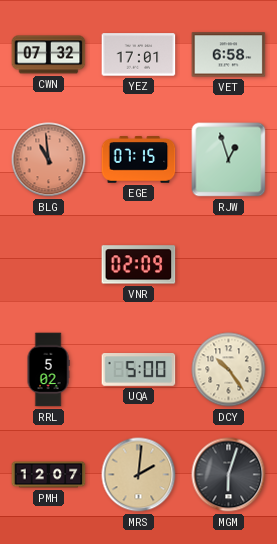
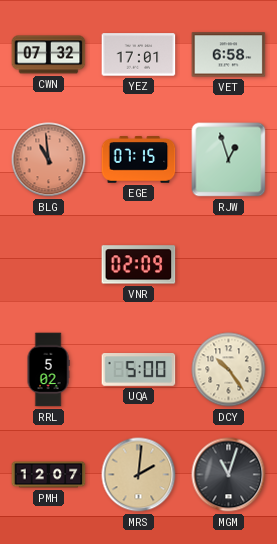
MGM: 6:03 -> 11:03
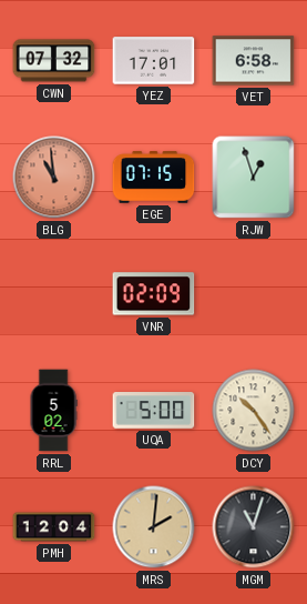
PMH: 12:07 -> 12:04
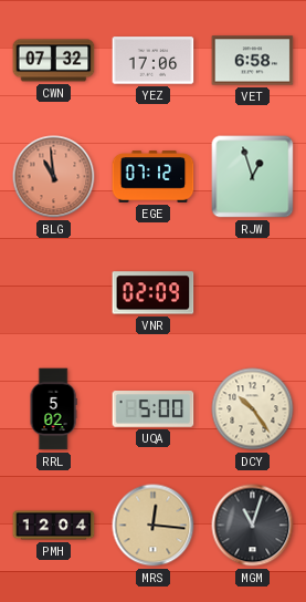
YEZ: 17:01 -> 17:06
EGE: 07:15 -> 07:12
MRS: 2:01 -> 12:16
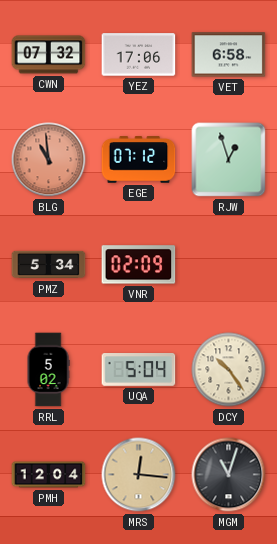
PMZ: none -> 5:34
UQA: 5:00 -> 5:04
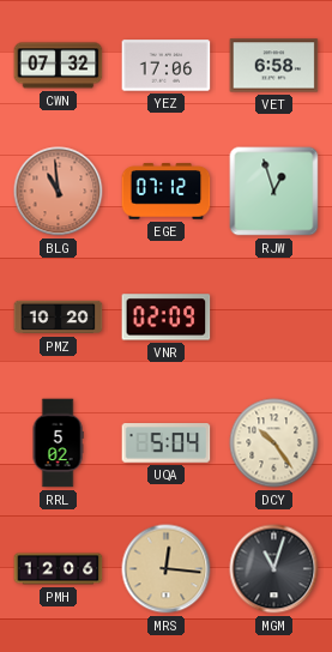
PMZ: 5:34 -> 10:20
PMH: 12:04 -> 12:06
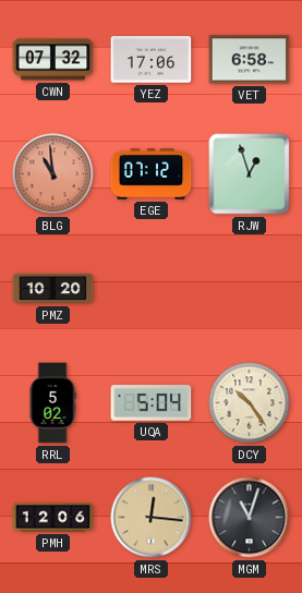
VNR: 02:09 -> none
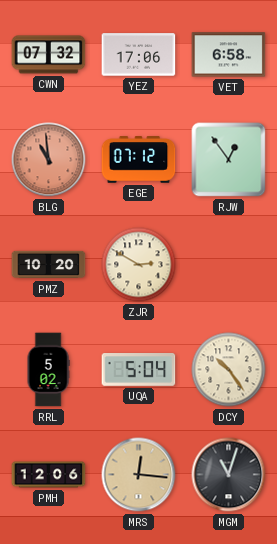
RJW: 12:57 -> 12:54
ZJR: none -> 2:50
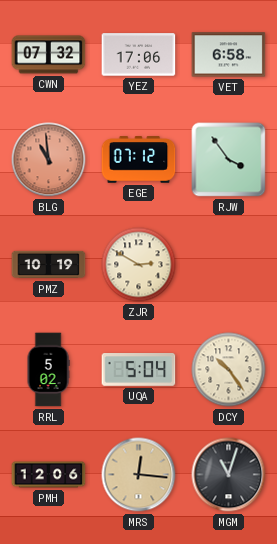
RJW: 12:54 -> 3:54
PMZ: 10:20 -> 10:19
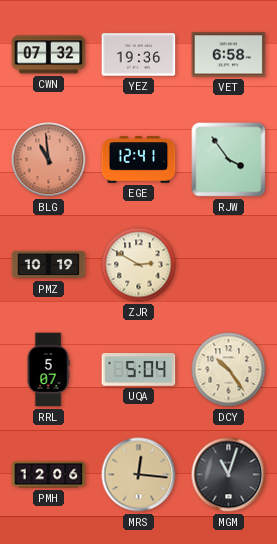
YEZ: 17:06 -> 19:36
EGE: 07:12 -> 12:41
RRL: 5:02 -> 5:07
